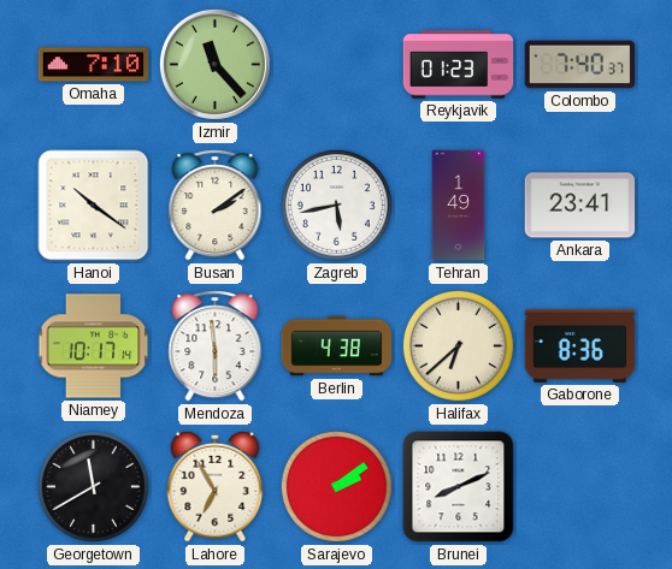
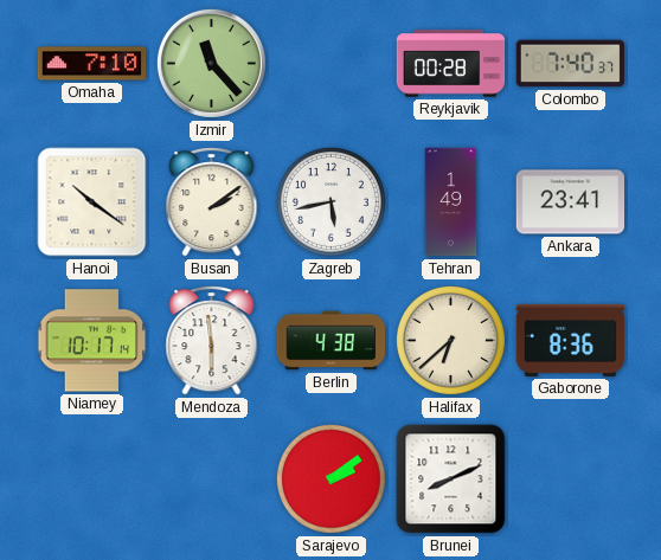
Reykjavik: 01:23 -> 00:28
Georgetown: 11:40 -> none
Lahore: 6:55 -> none
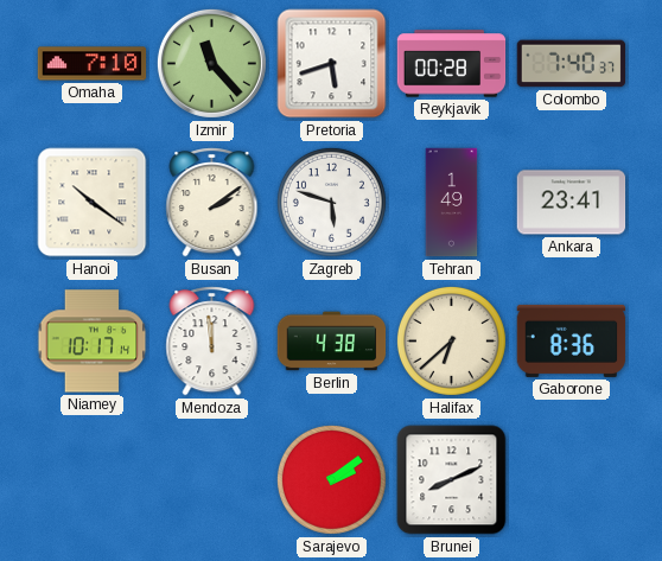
Pretoria: none -> 5:42
Zagreb: 5:43 -> 5:48
Mendoza: 5:59 -> 11:59
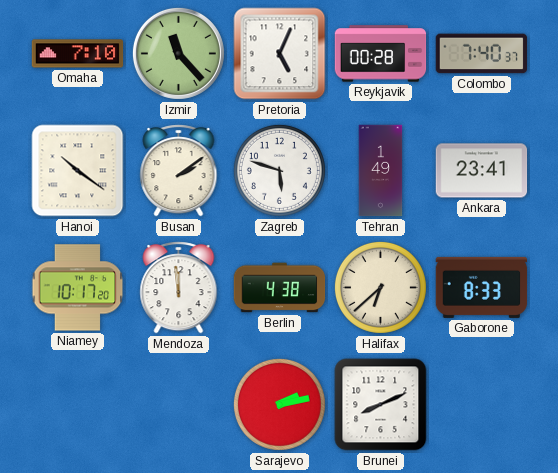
Pretoria: 5:42 -> 5:04
Niamey: 10:17:14 -> 10:17:20
Gaborone: 8:36 -> 8:33
Sarajevo: 2:09 -> 2:13
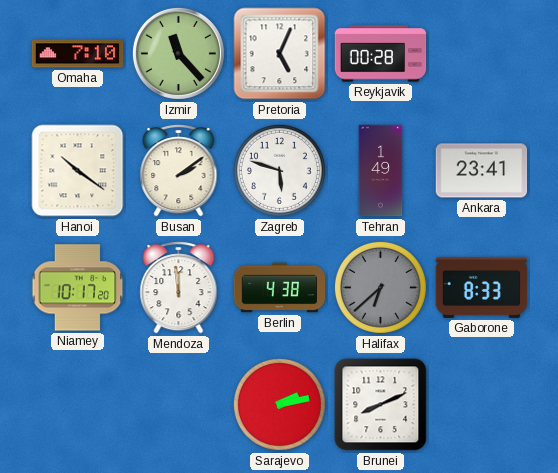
Colombo: 7:40 -> none
Halifax dial: cream -> grey
